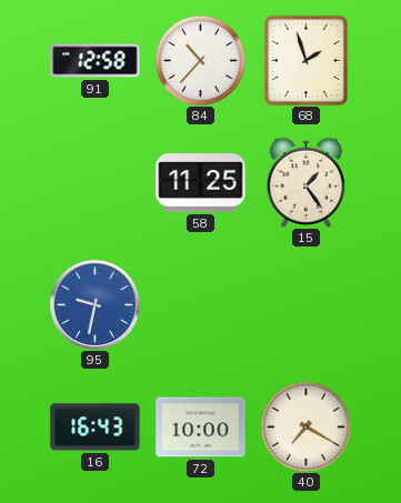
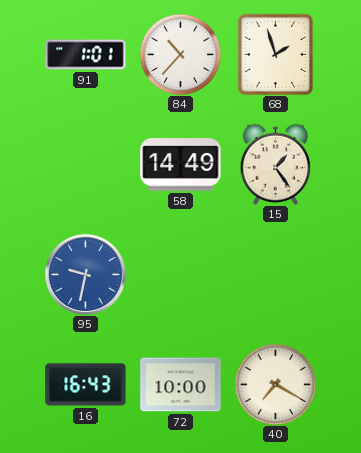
91: 12:58 -> 1:01
58: 11:25 -> 14:49
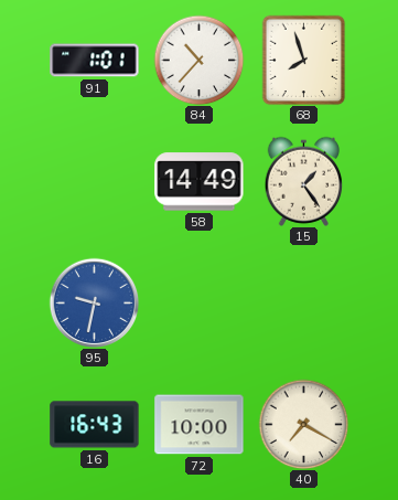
68: 1:57 -> 7:57
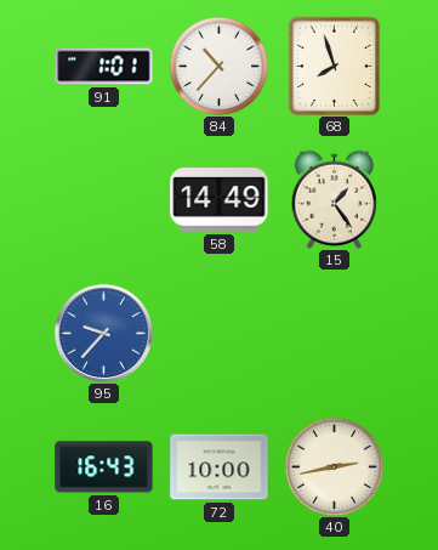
95: 9:32 -> 9:37
40: 7:20 -> 2:43
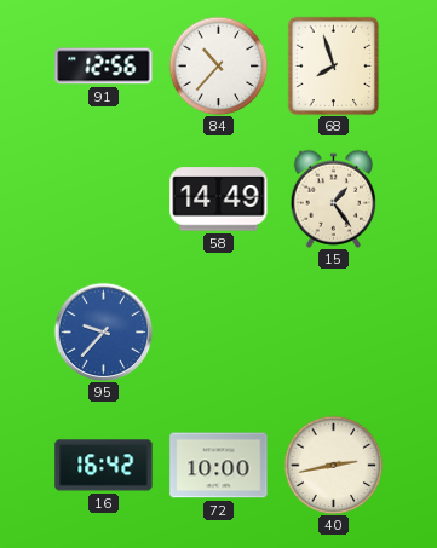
91: 1:01 -> 12:56
16: 16:43 -> 16:42
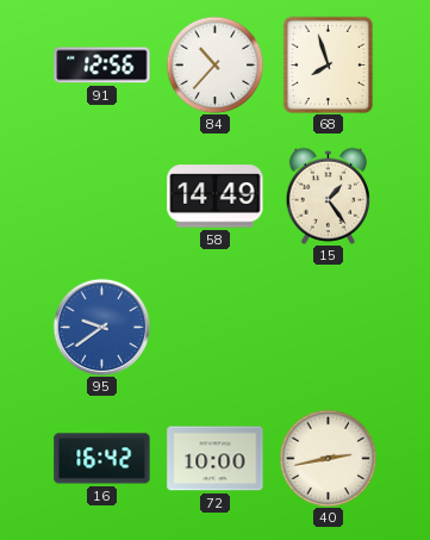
95: 9:37 -> 9:39
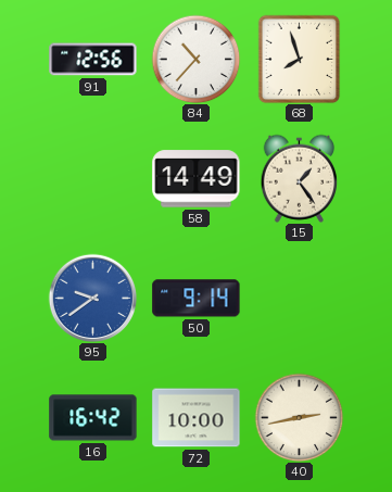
50: none -> 9:14
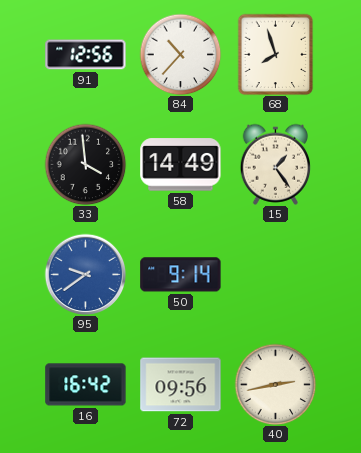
33: none -> 3:59
72: 10:00 -> 09:56
